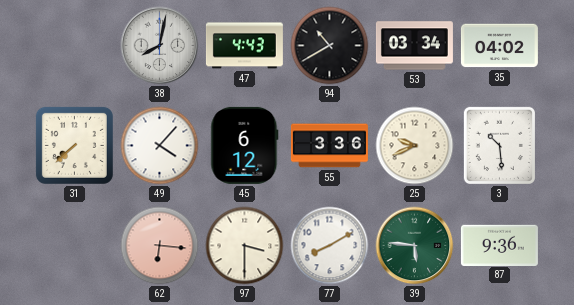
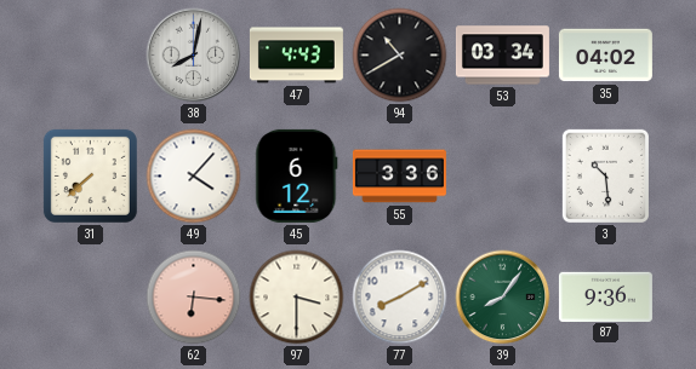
25: 9:41 -> none
39: 5:46 -> 8:06
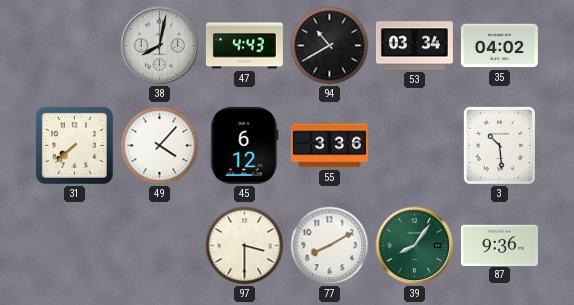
62: 6:16 -> none
